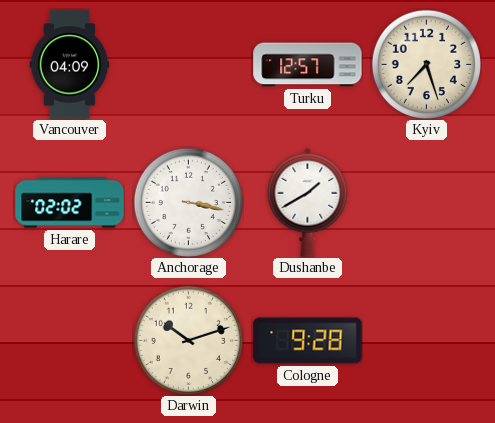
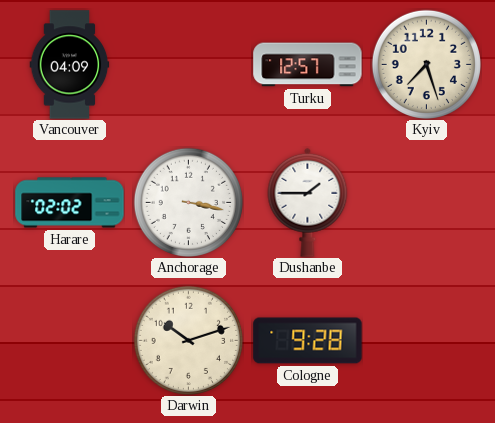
Dushanbe: 1:40 -> 1:45
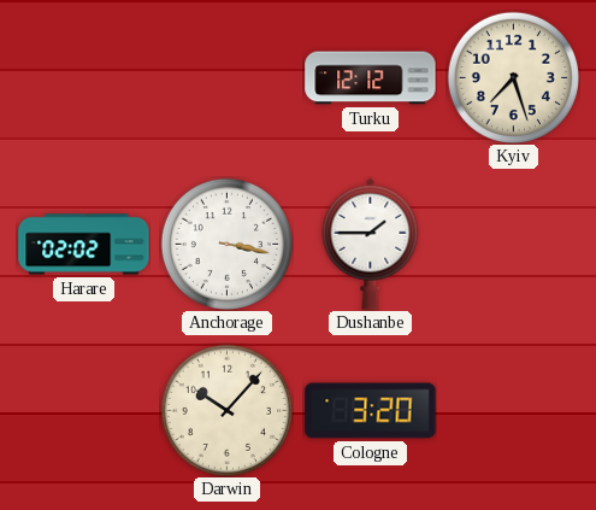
Vancouver: 04:09 -> none
Turku: 12:57 -> 12:12
Darwin: 10:12 -> 10:07
Cologne: 9:28 -> 3:20
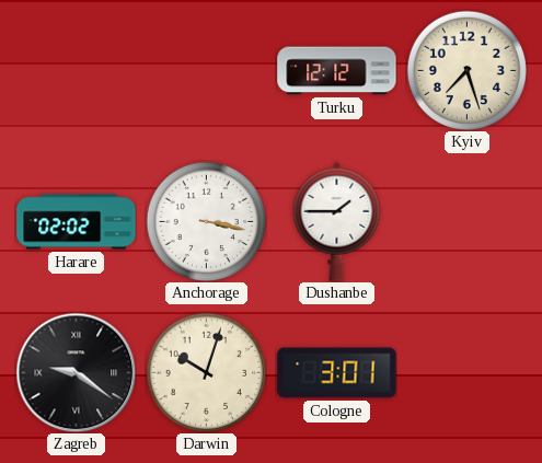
Zagreb: none -> 9:21
Darwin: 10:07 -> 10:03
Cologne: 3:20 -> 3:01
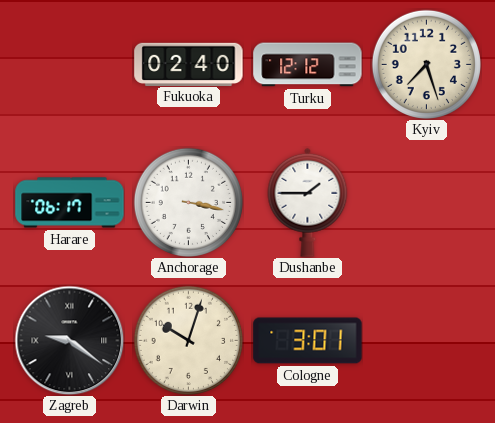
Fukuoka: none -> 02:40
Harare: 02:02 -> 06:17
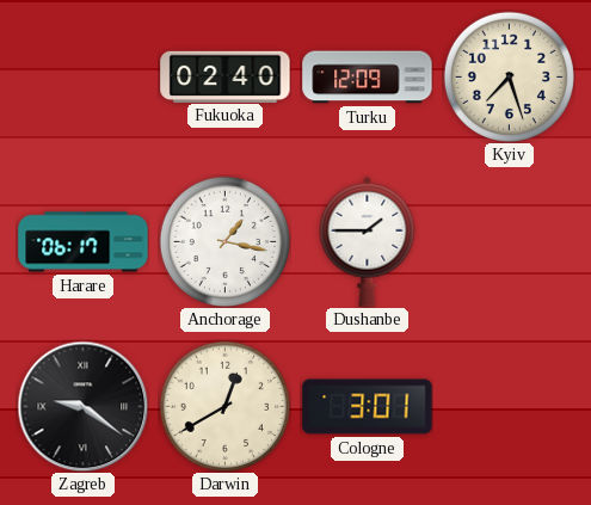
Turku: 12:12 -> 12:09
Anchorage: 3:17 -> 1:17
Darwin: 10:03 -> 12:40
